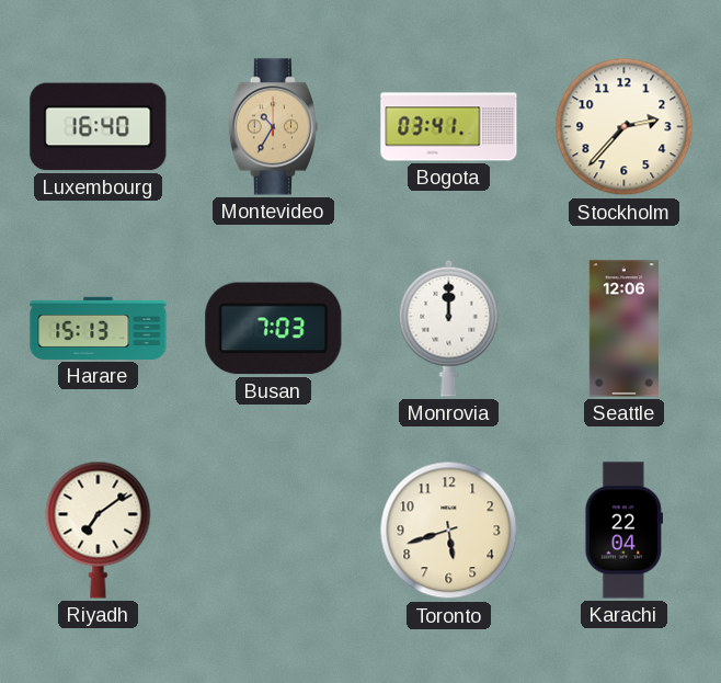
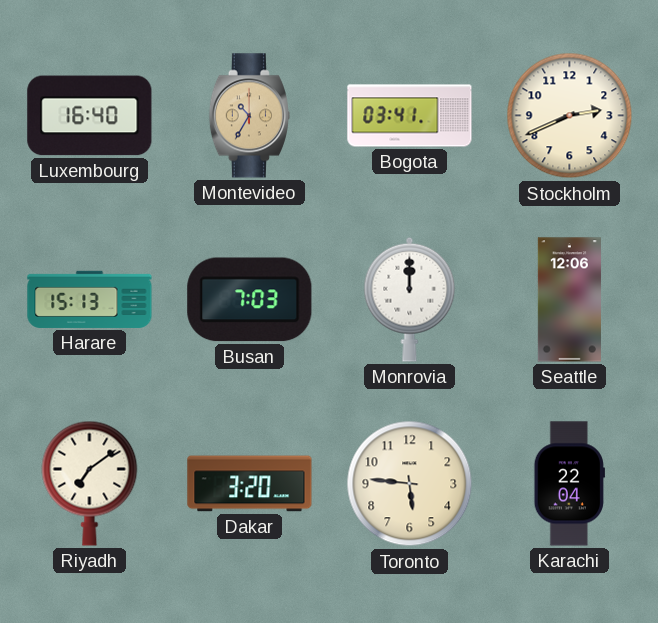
Stockholm: 2:37 -> 2:41
Dakar: none -> 3:20
Toronto: 5:42 -> 5:46
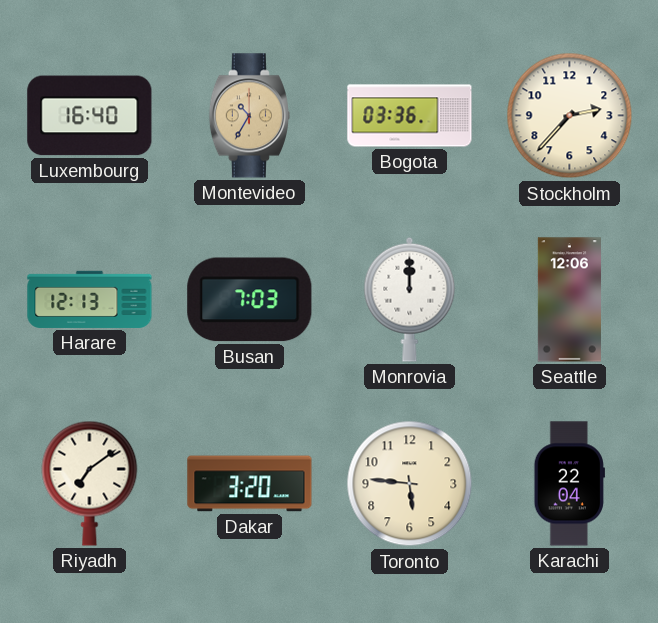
Bogota: 03:41 -> 03:36
Stockholm: 2:41 -> 2:37
Harare: 15:13 -> 12:13
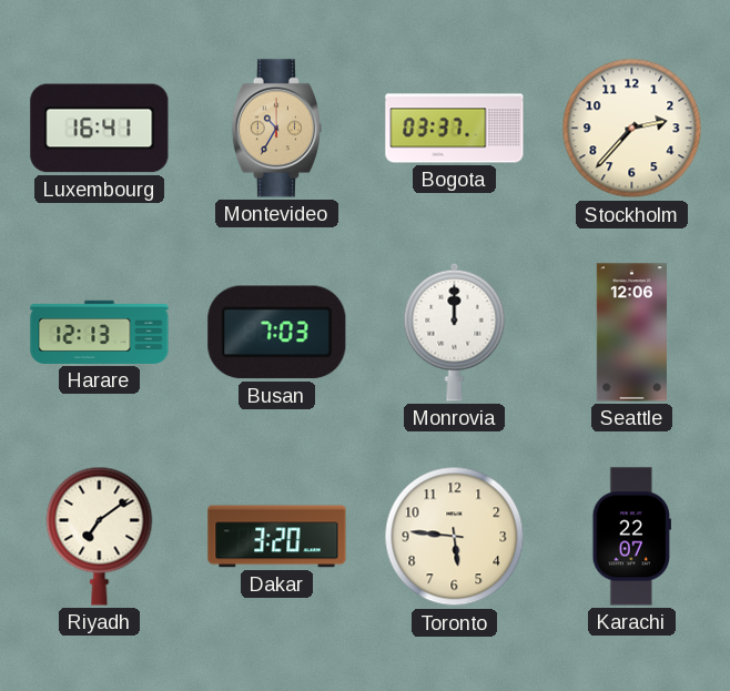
Luxembourg: 16:40 -> 16:41
Bogota: 03:36 -> 03:37
Karachi: 22:04 -> 22:07
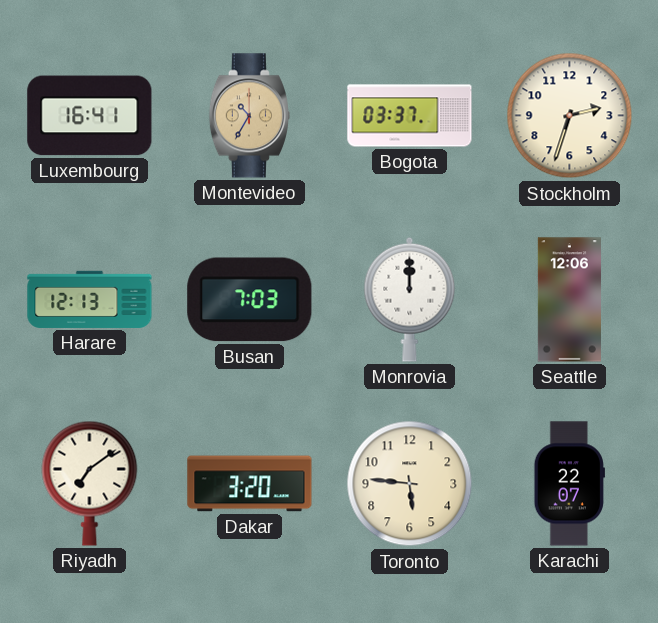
Stockholm: 2:37 -> 2:33
